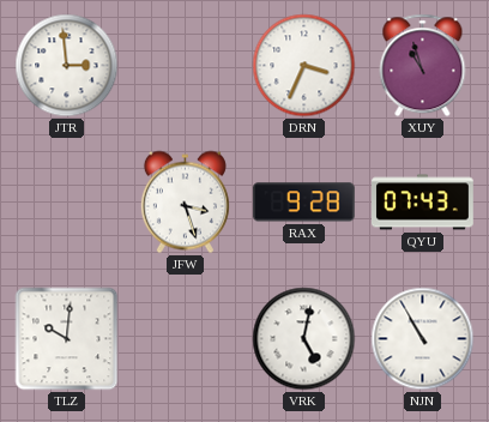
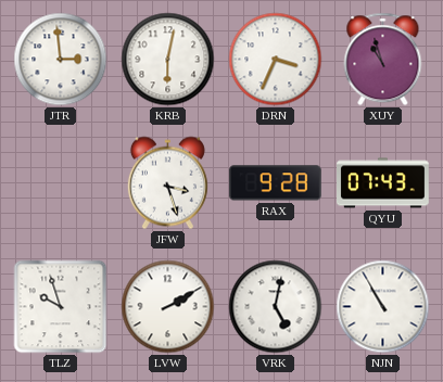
KRB: none -> 6:02
TLZ: 10:01 -> 9:57
LVW: none -> 2:10
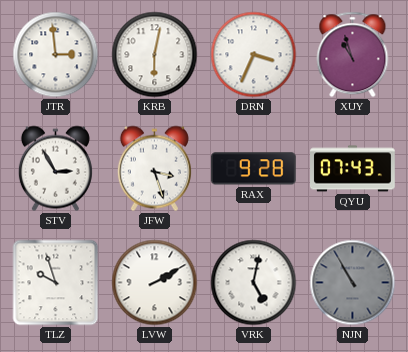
STV: none -> 2:55
NJN dial: white -> grey
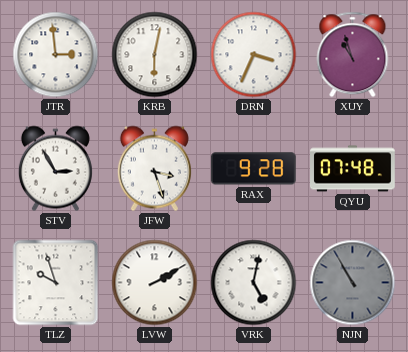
QYU: 07:43 -> 07:48
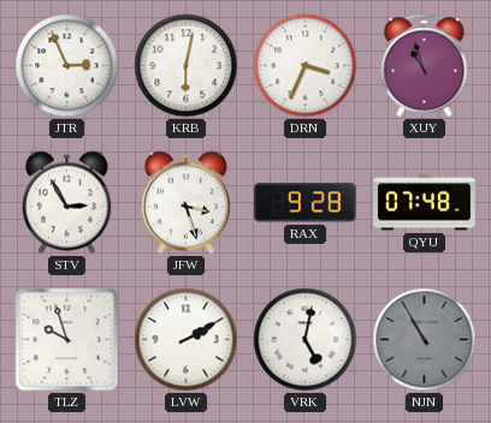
JTR: 2:59 -> 2:56
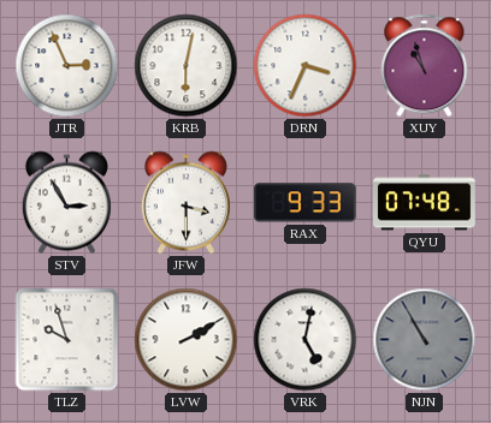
JFW: 3:27 -> 3:30
RAX: 9:28 -> 9:33
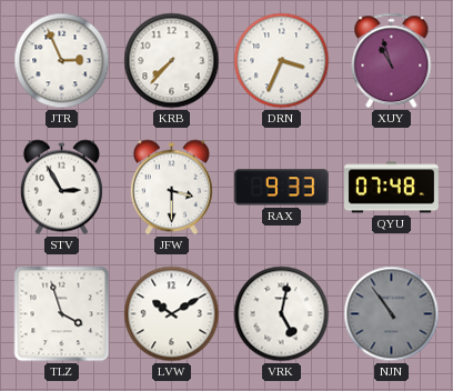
KRB: 6:02 -> 7:37
TLZ: 9:57 -> 3:57
LVW: 2:10 -> 10:10
NJN: 10:55 -> 10:54
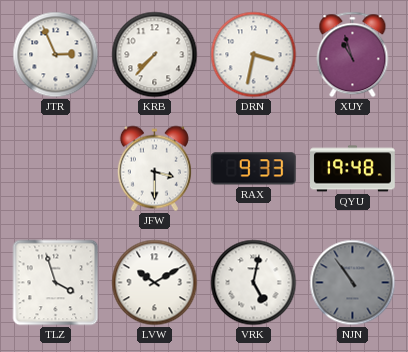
DRN: 3:34 -> 3:32
STV: 2:55 -> none
QYU: 07:48 -> 19:48
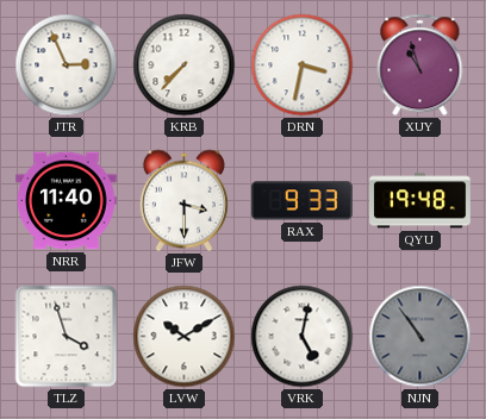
NRR: none -> 11:40
